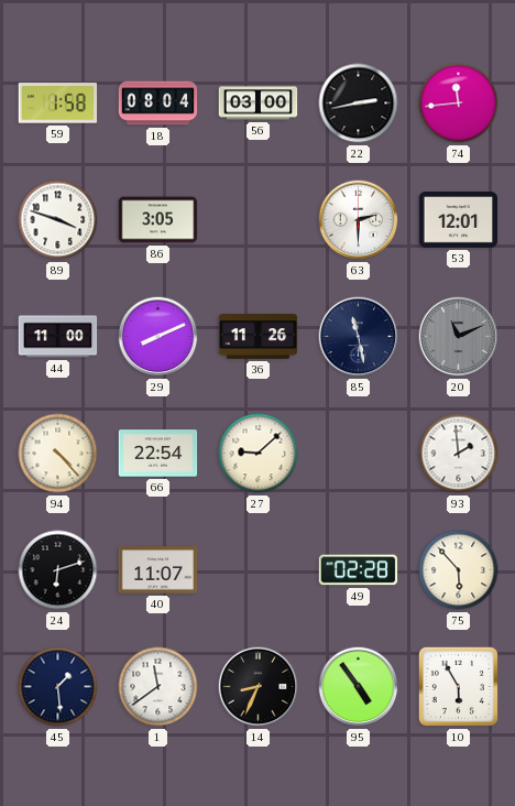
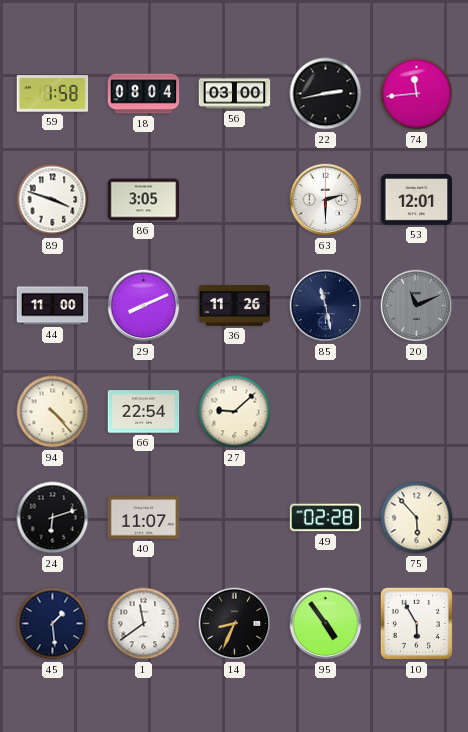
93: 1:59 -> none
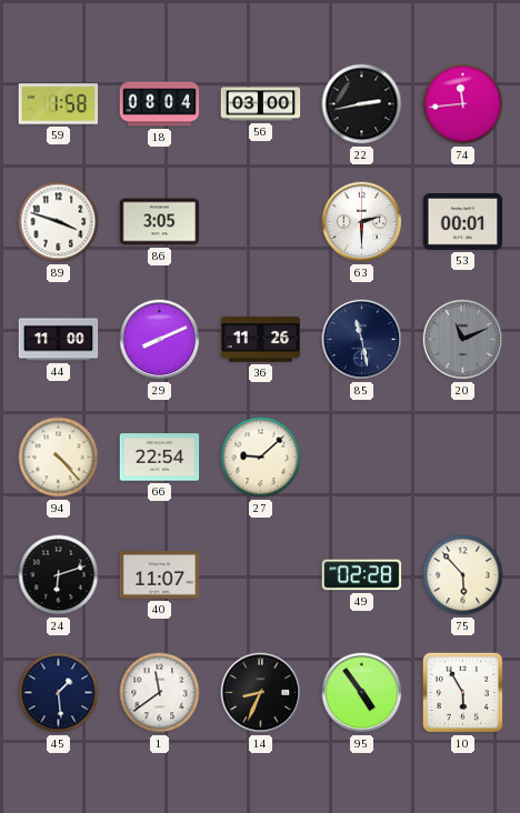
53: 12:01 -> 00:01
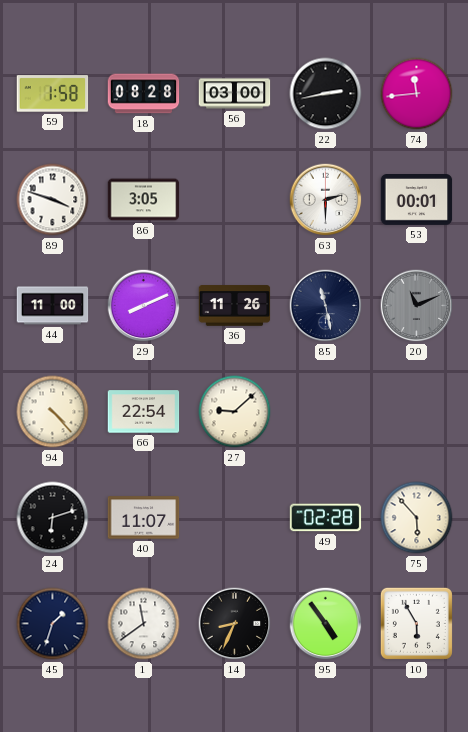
18: 08:04 -> 08:28
45: 1:29 -> 1:33
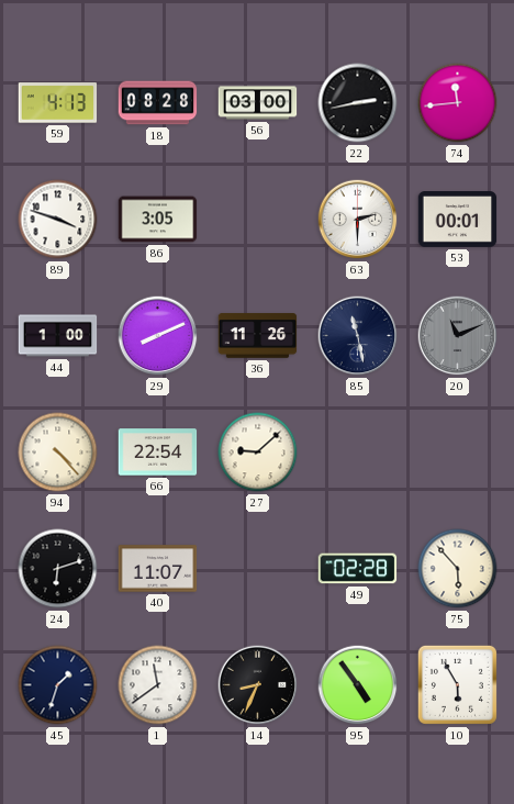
59: 1:58 -> 4:13
44: 11:00 -> 1:00
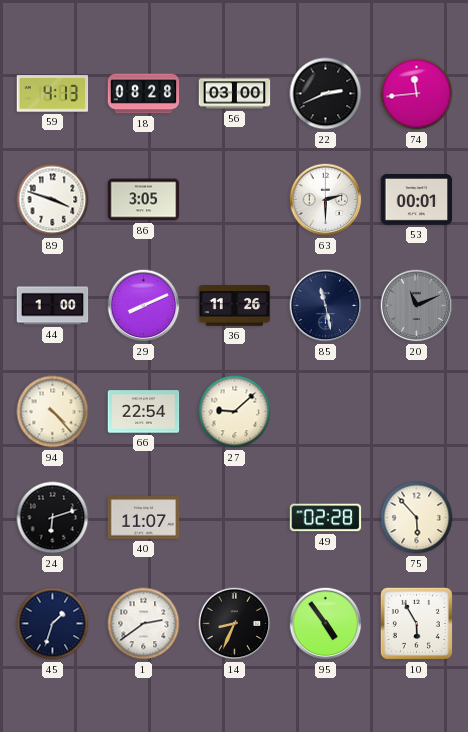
22: 2:43 -> 2:41
1: 11:39 -> 2:39
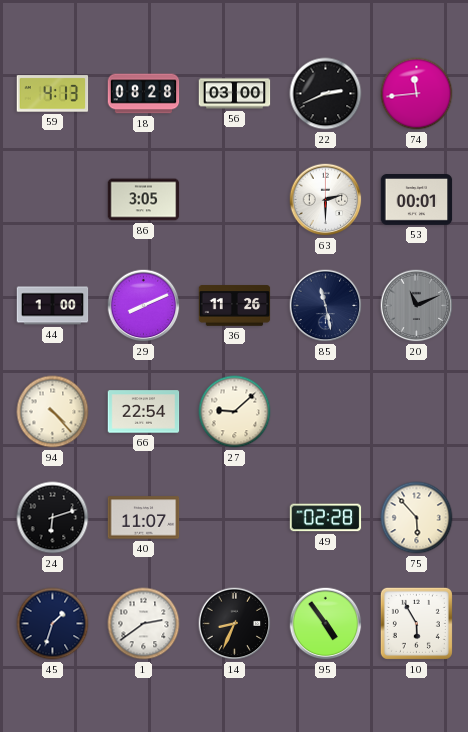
89: 3:48 -> none
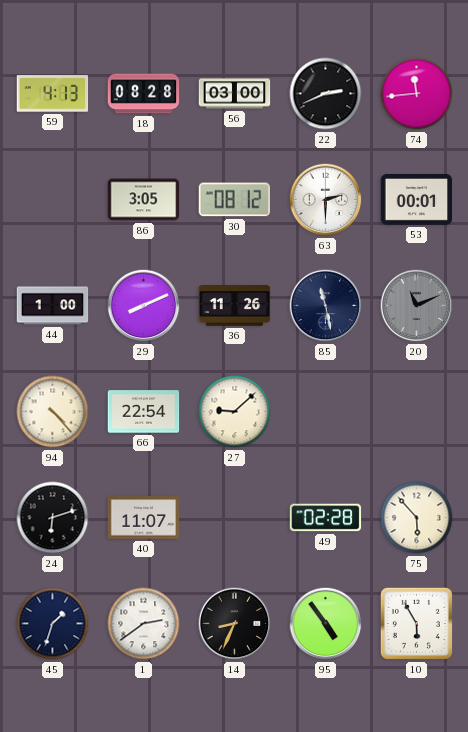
30: none -> 08:12
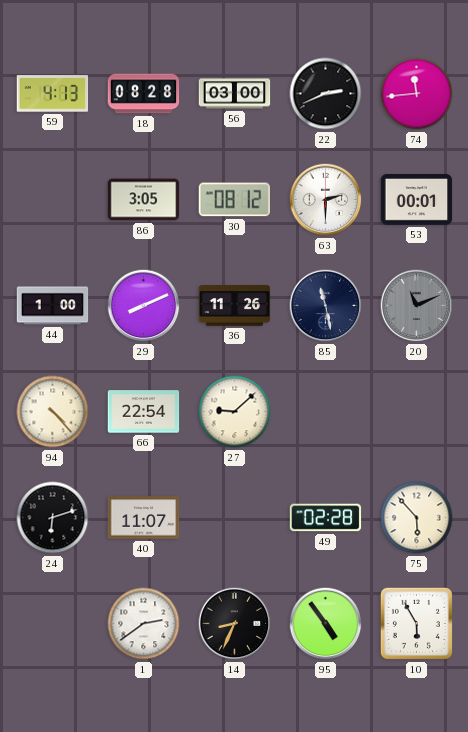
45: 1:33 -> none
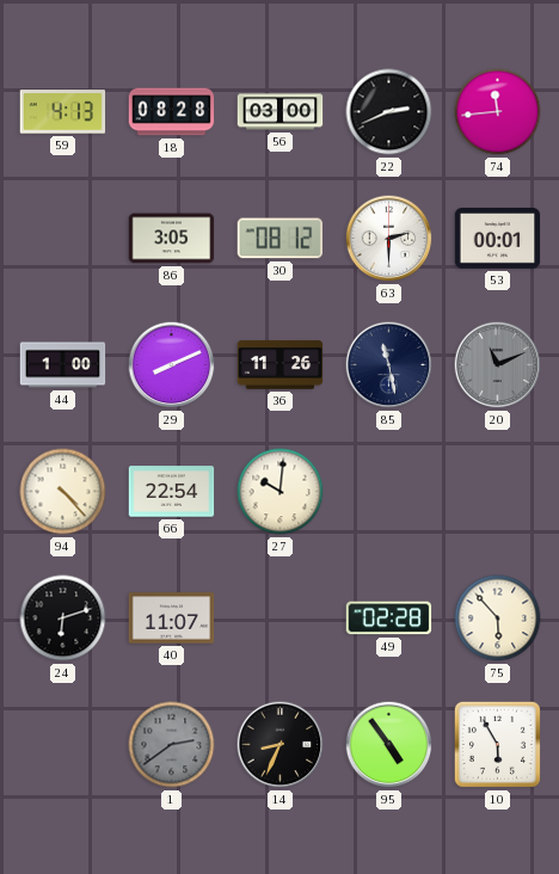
27: 9:08 -> 10:01
1 dial: white -> grey
